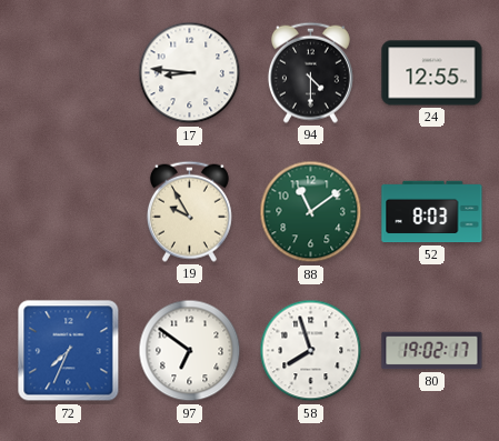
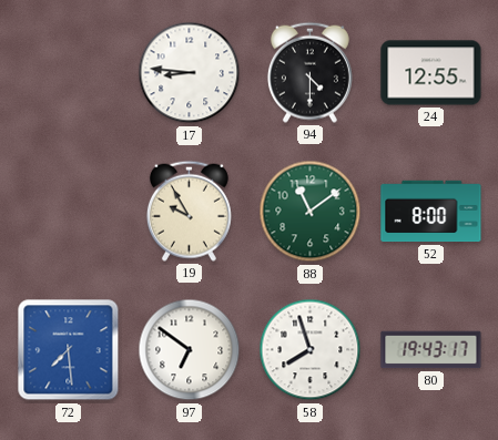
52: 8:03 -> 8:00
72: 7:34 -> 7:29
80: 19:02 -> 19:43
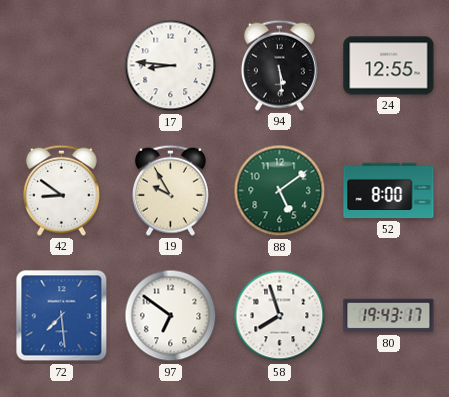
94: 4:30 -> 5:29
42: none -> 8:51
88: 11:09 -> 5:09
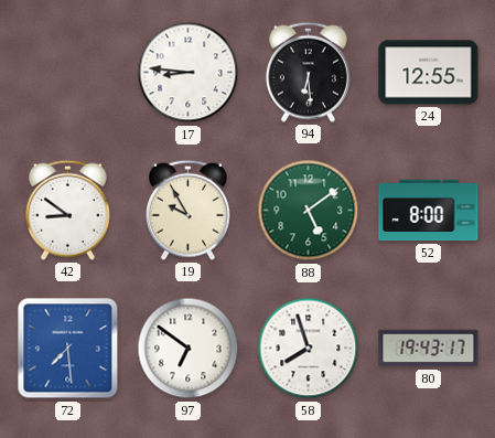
94: 5:29 -> 6:29
